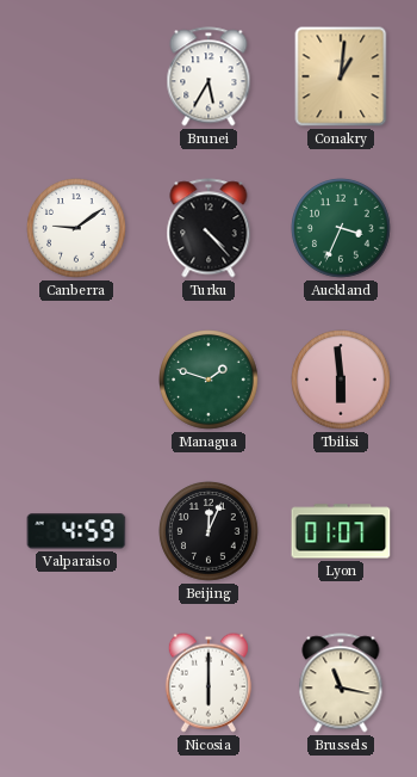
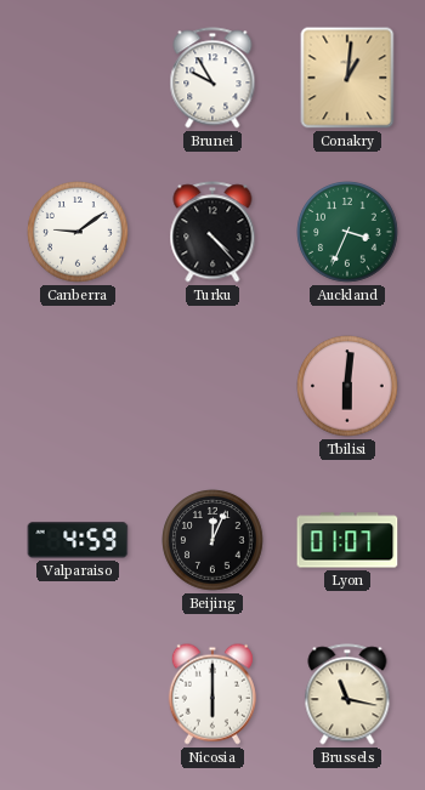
Brunei: 5:35 -> 9:55
Managua: 1:48 -> none
Tbilisi: 5:59 -> 6:01
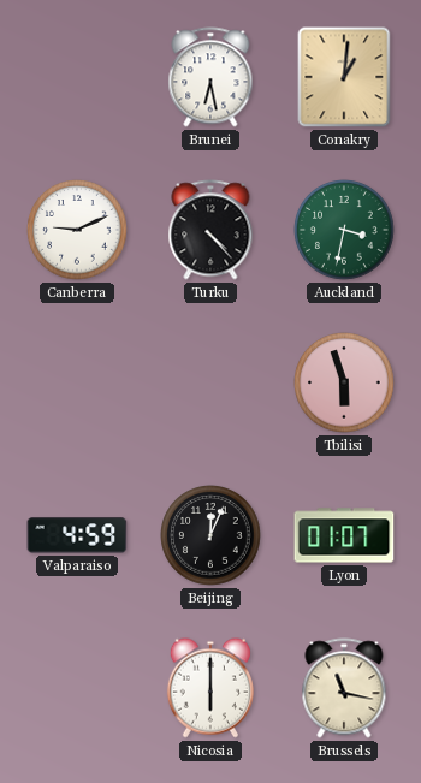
Brunei: 9:55 -> 6:28
Canberra: 9:09 -> 9:11
Auckland: 3:34 -> 3:32
Tbilisi: 6:01 -> 5:57
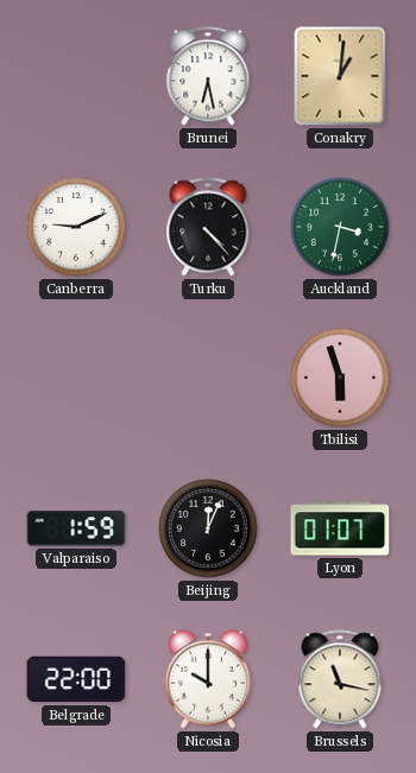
Valparaiso: 4:59 -> 1:59
Belgrade: none -> 22:00
Nicosia: 6:00 -> 10:00
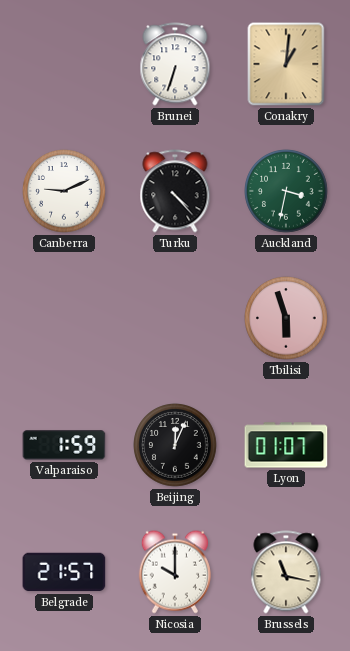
Brunei: 6:28 -> 6:33
Belgrade: 22:00 -> 21:57
